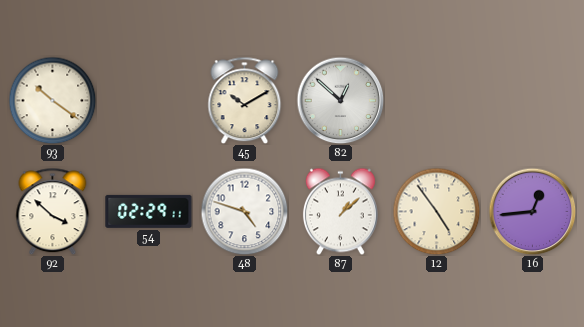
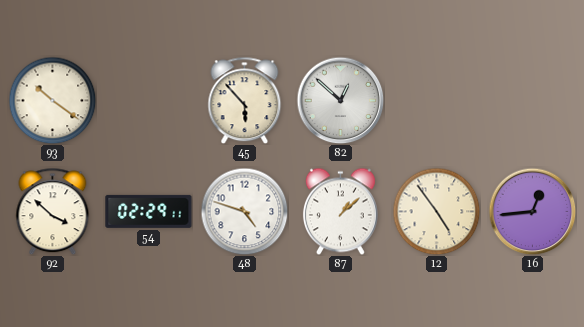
45: 10:10 -> 5:53
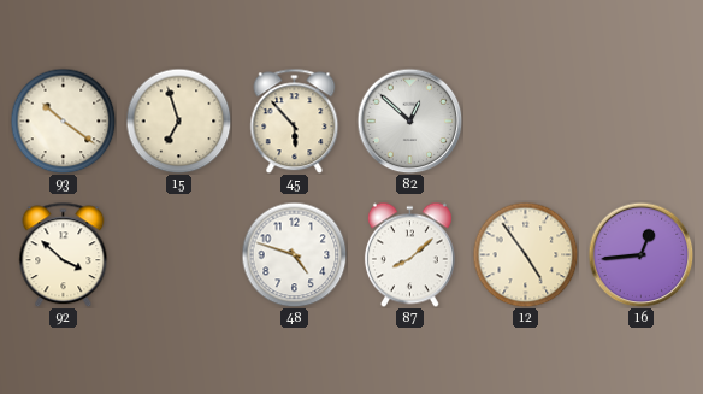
15: none -> 6:57
54: 02:29 -> none
87: 1:08 -> 8:08
